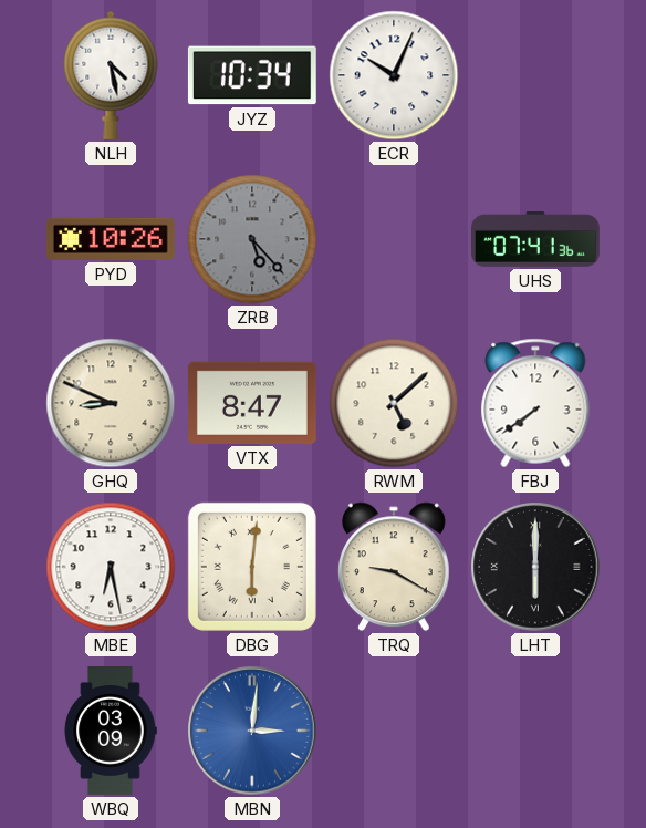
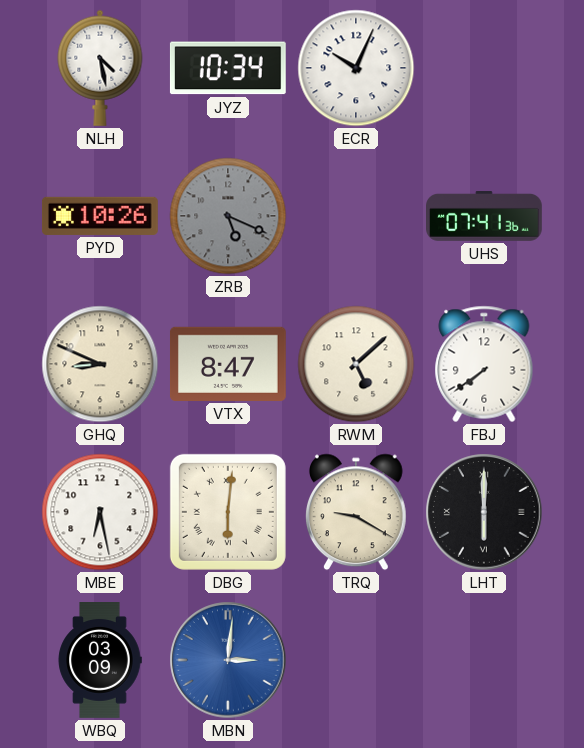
ZRB: 5:23 -> 5:19
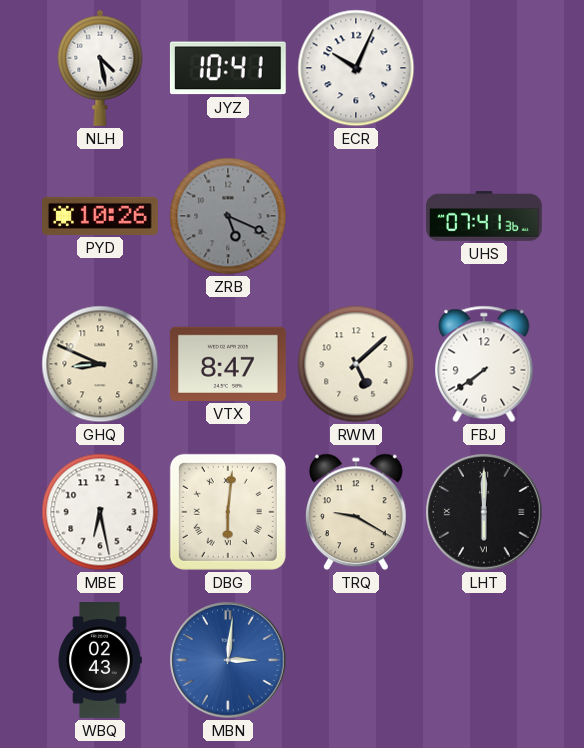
JYZ: 10:34 -> 10:41
WBQ: 03:09 -> 02:43
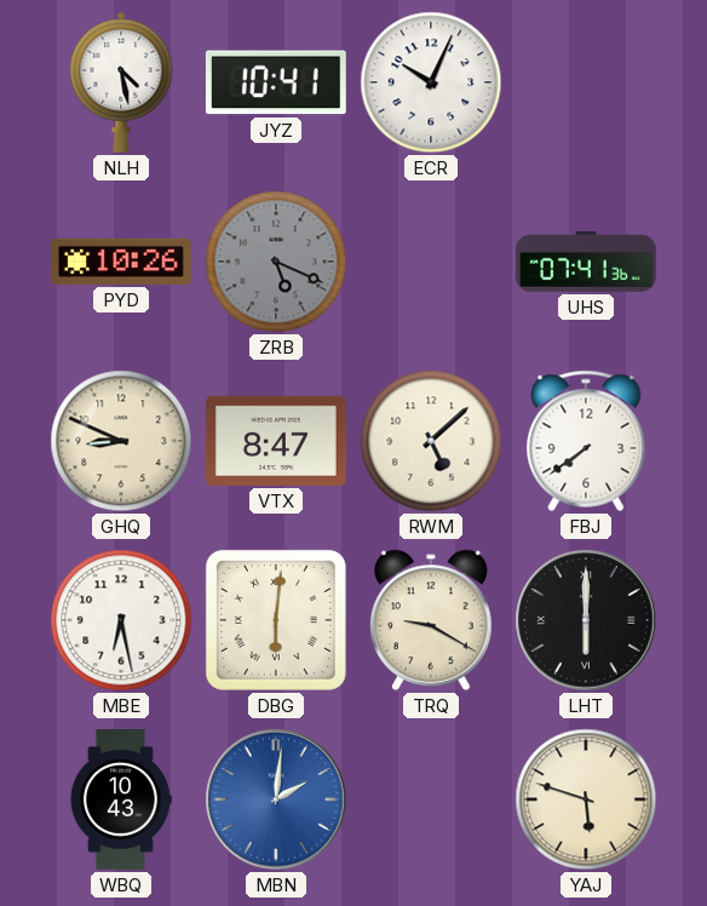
WBQ: 02:43 -> 10:43
MBN: 3:01 -> 2:01
YAJ: none -> 5:48
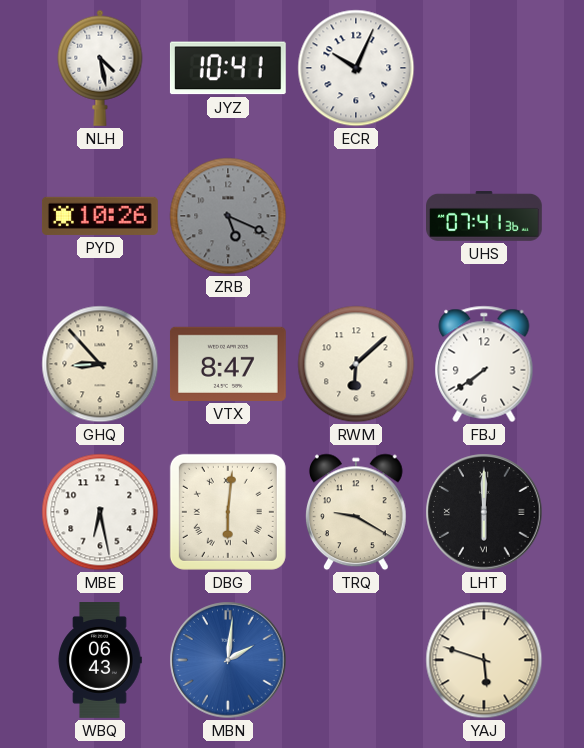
GHQ: 8:49 -> 8:53
RWM: 5:08 -> 6:08
WBQ: 10:43 -> 06:43
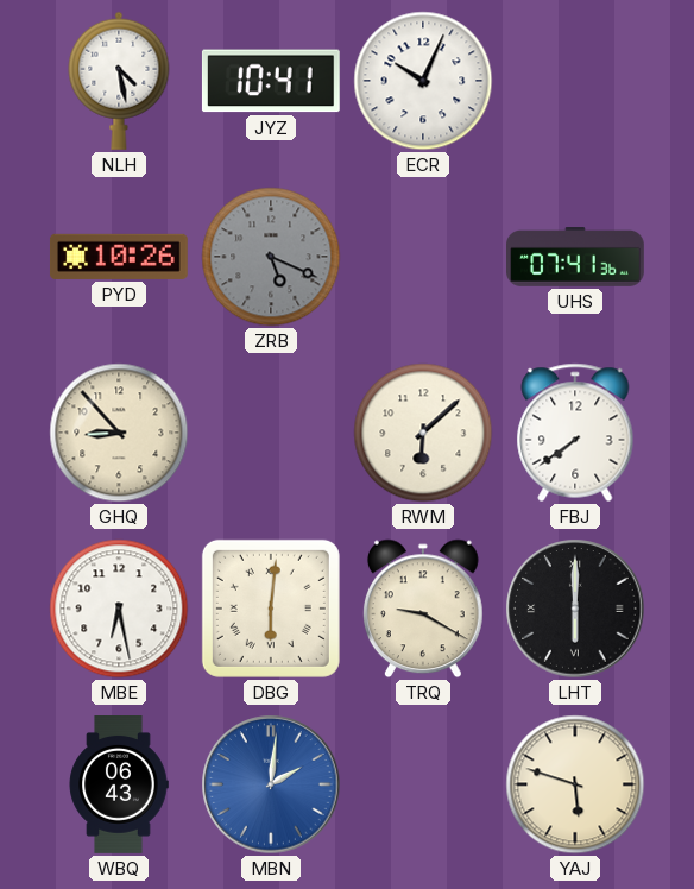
VTX: 8:47 -> none
